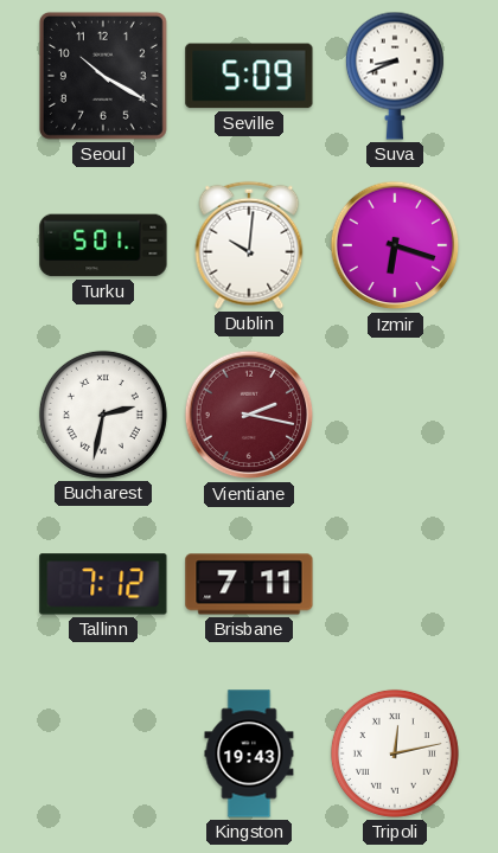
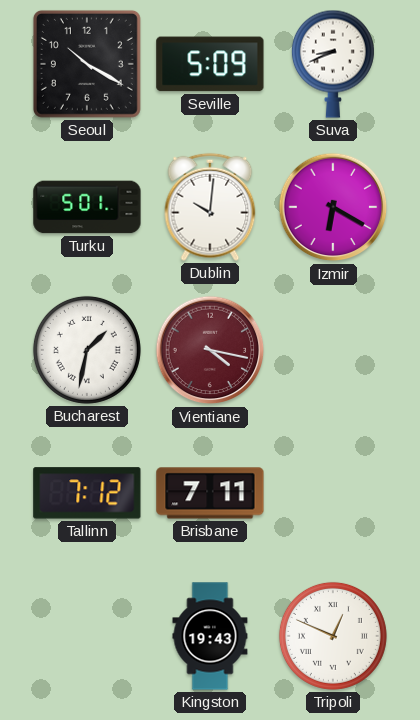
Izmir: 6:18 -> 6:20
Bucharest: 2:32 -> 1:32
Vientiane: 2:17 -> 4:17
Tripoli: 12:13 -> 12:49
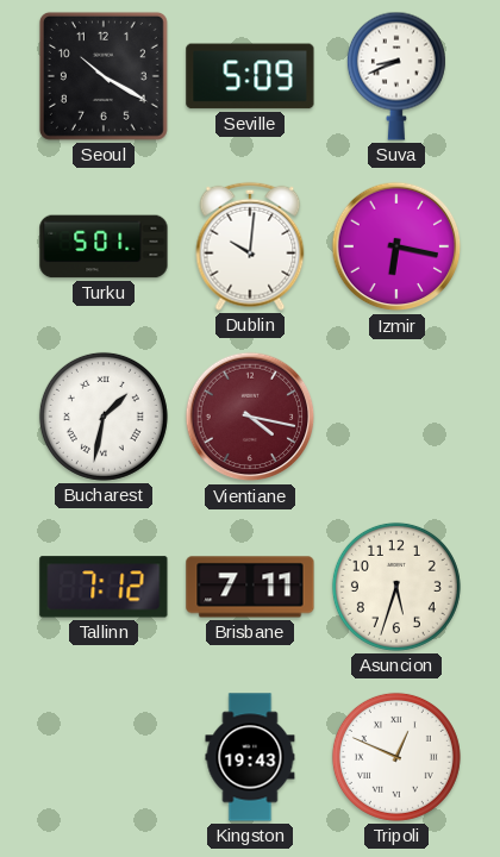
Izmir: 6:20 -> 6:17
Asuncion: none -> 5:33
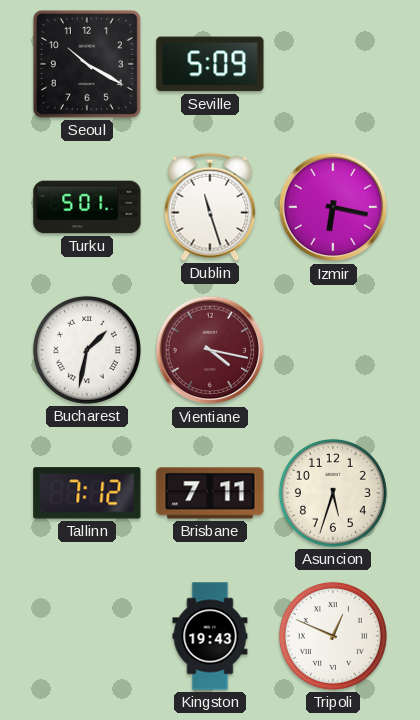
Suva: 8:41 -> none
Dublin: 10:01 -> 11:27
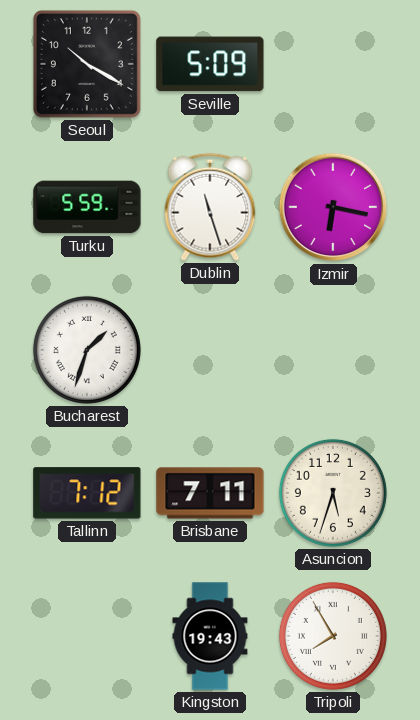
Turku: 5:01 -> 5:59
Bucharest: 1:32 -> 1:33
Vientiane: 4:17 -> none
Tripoli: 12:49 -> 7:55
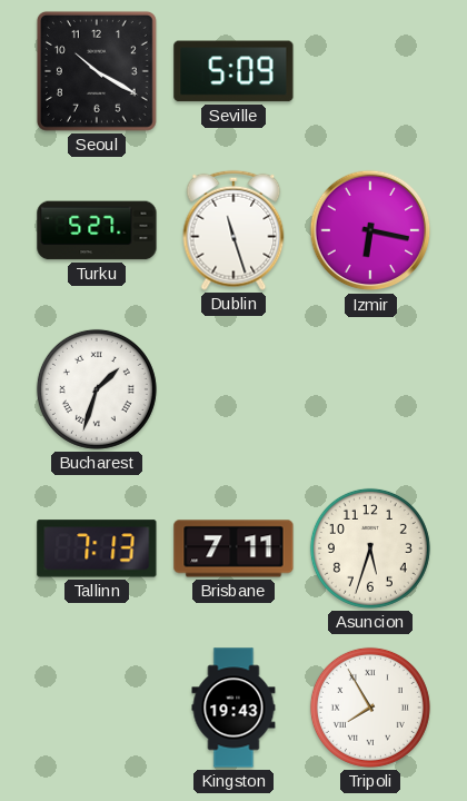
Turku: 5:59 -> 5:27
Tallinn: 7:12 -> 7:13
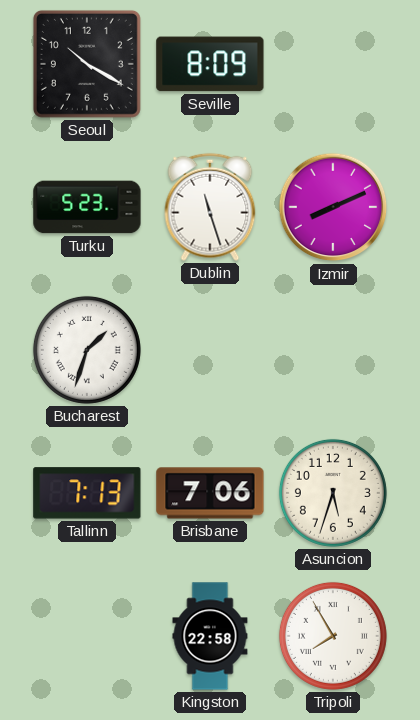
Seville: 5:09 -> 8:09
Turku: 5:27 -> 5:23
Izmir: 6:17 -> 8:11
Brisbane: 7:11 -> 7:06
Kingston: 19:43 -> 22:58
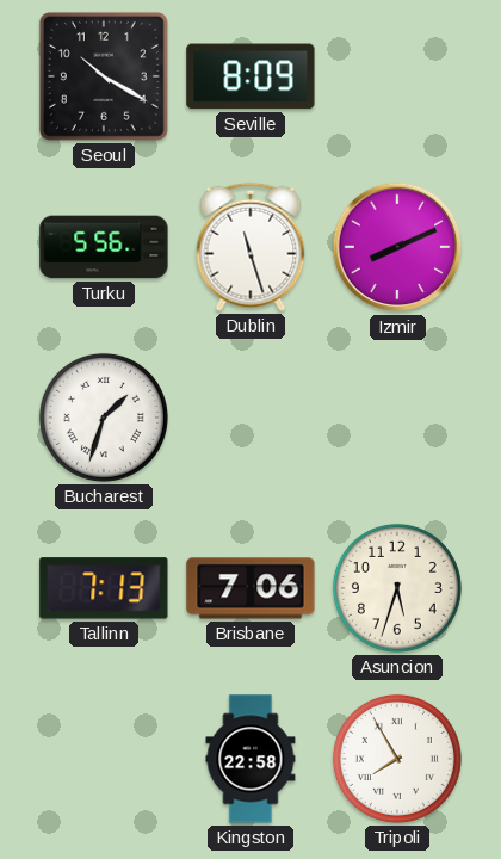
Turku: 5:23 -> 5:56
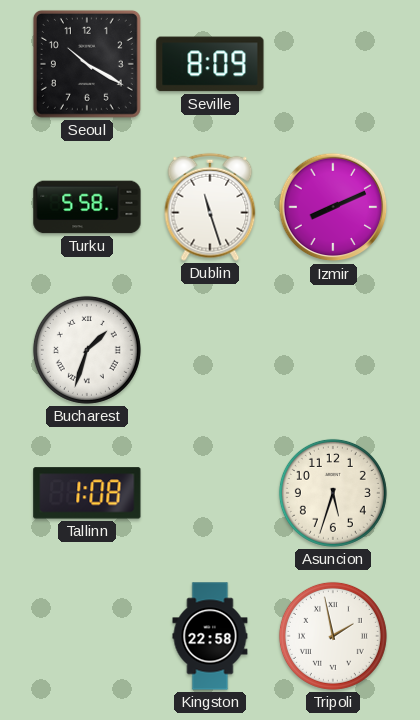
Turku: 5:56 -> 5:58
Tallinn: 7:13 -> 1:08
Brisbane: 7:06 -> none
Tripoli: 7:55 -> 1:58
